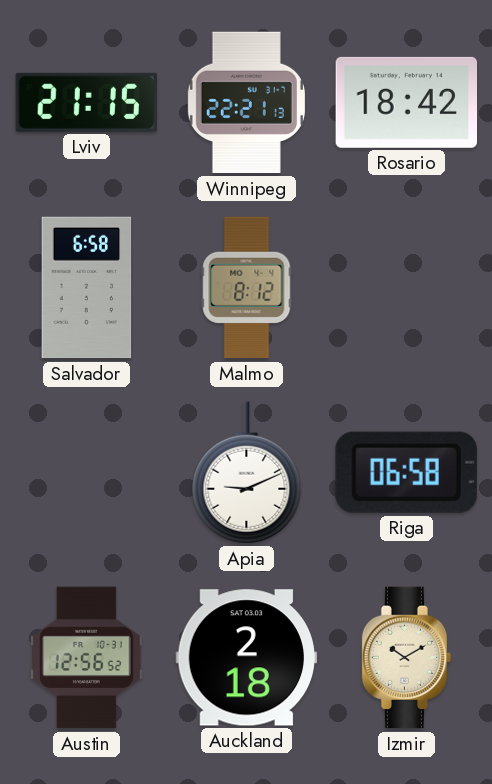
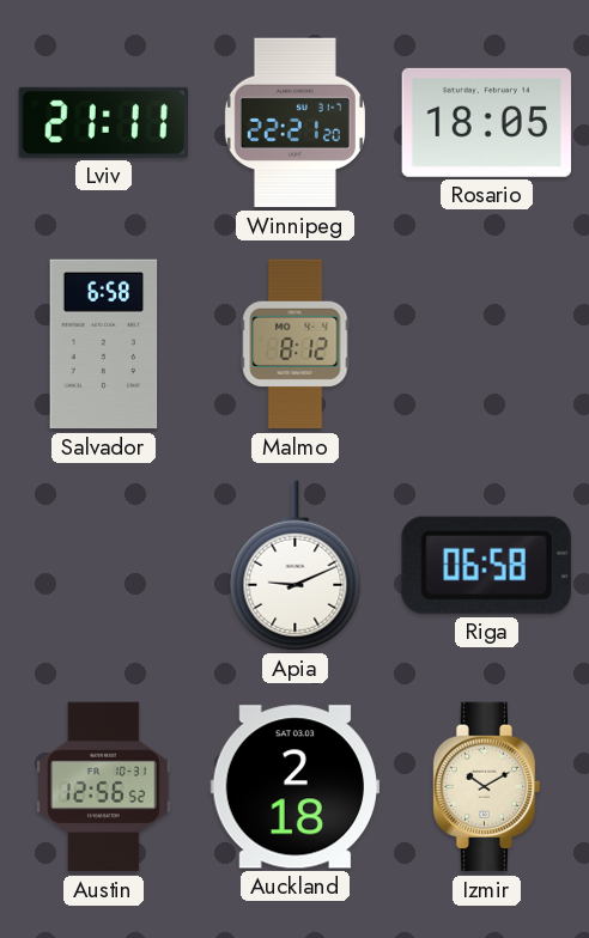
Lviv: 21:15 -> 21:11
Winnipeg: 22:21:13 -> 22:21:20
Rosario: 18:42 -> 18:05
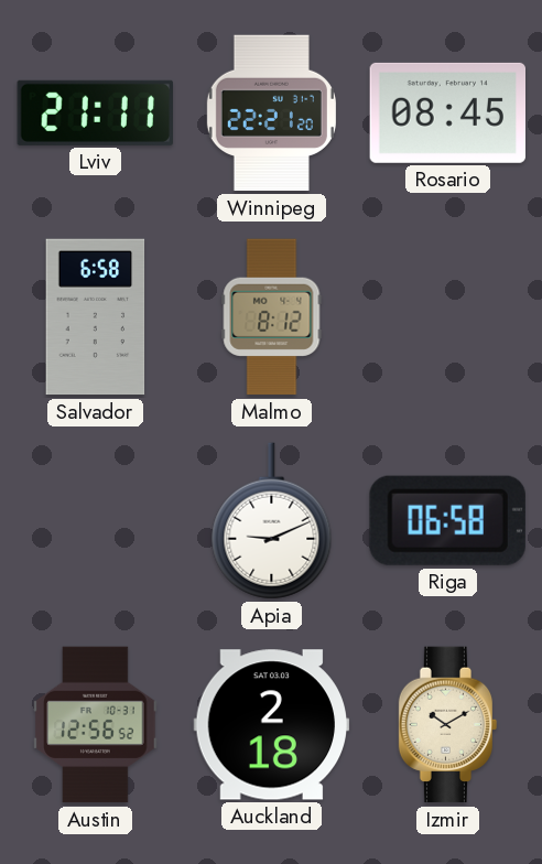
Rosario: 18:05 -> 08:45
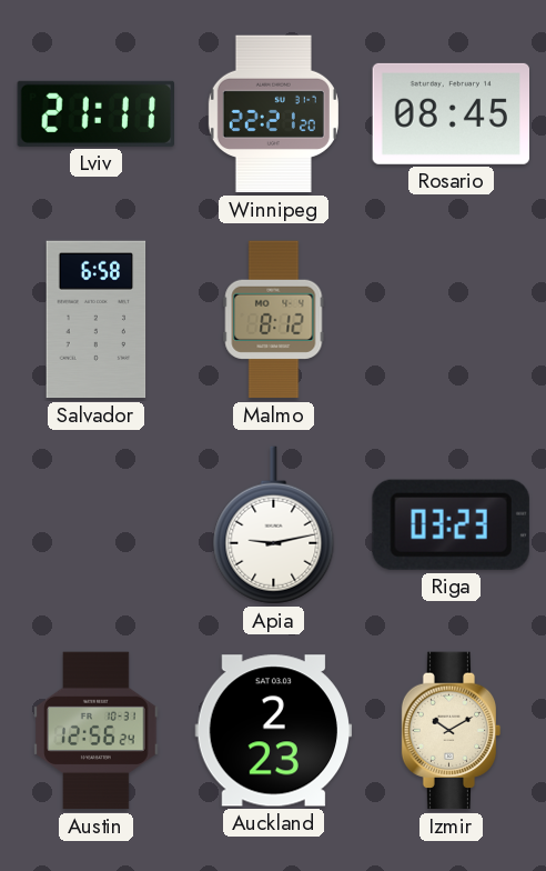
Apia: 9:11 -> 9:13
Riga: 06:58 -> 03:23
Austin: 12:56:52 -> 12:56:24
Auckland: 2:18 -> 2:23
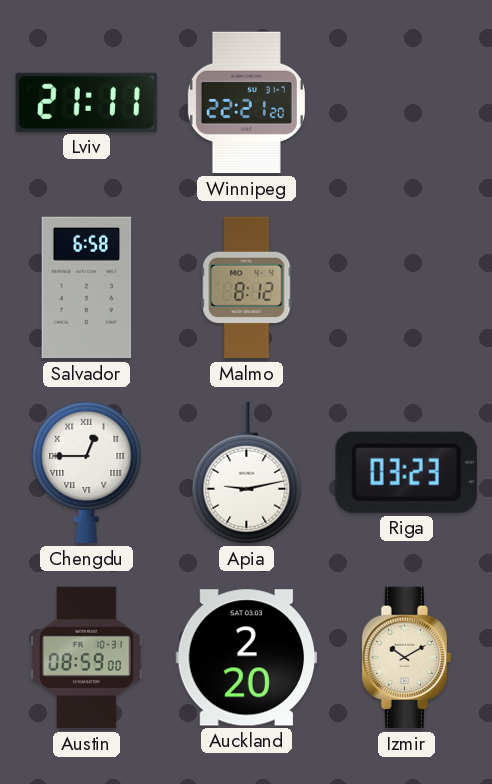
Rosario: 08:45 -> none
Chengdu: none -> 12:45
Austin: 12:56 -> 08:59
Auckland: 2:23 -> 2:20
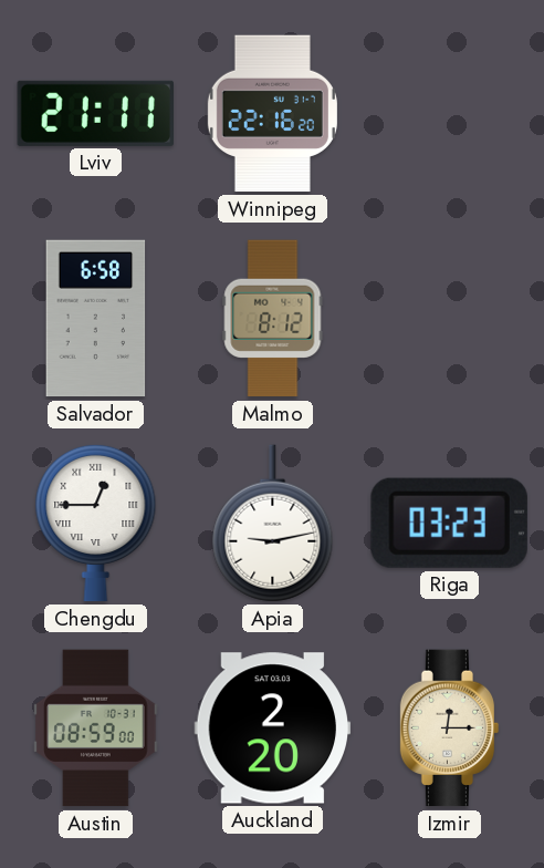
Winnipeg: 22:21 -> 22:16
Izmir: 10:10 -> 12:15
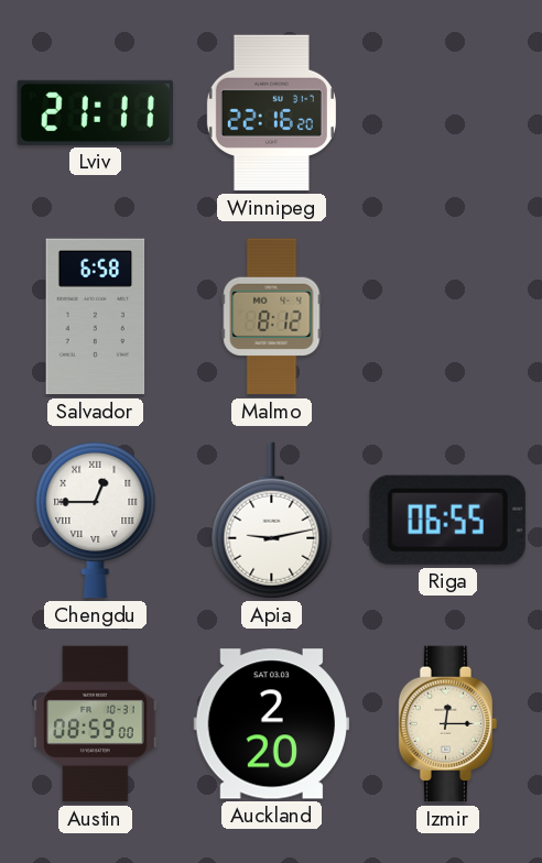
Riga: 03:23 -> 06:55
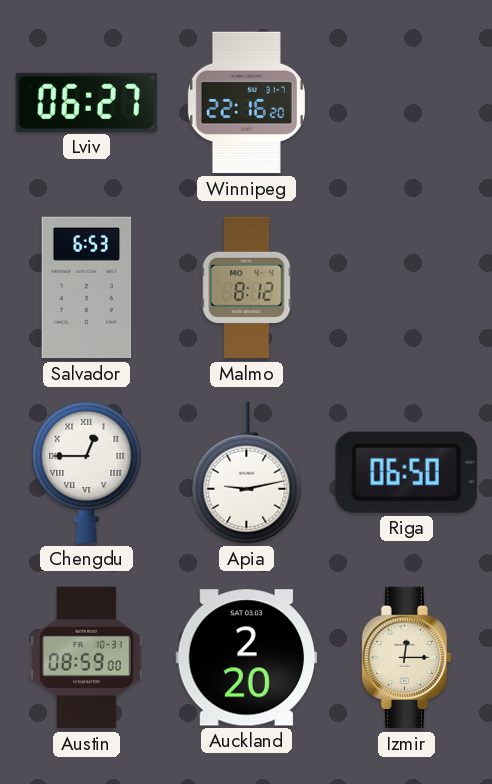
Lviv: 21:11 -> 06:27
Salvador: 6:58 -> 6:53
Riga: 06:55 -> 06:50
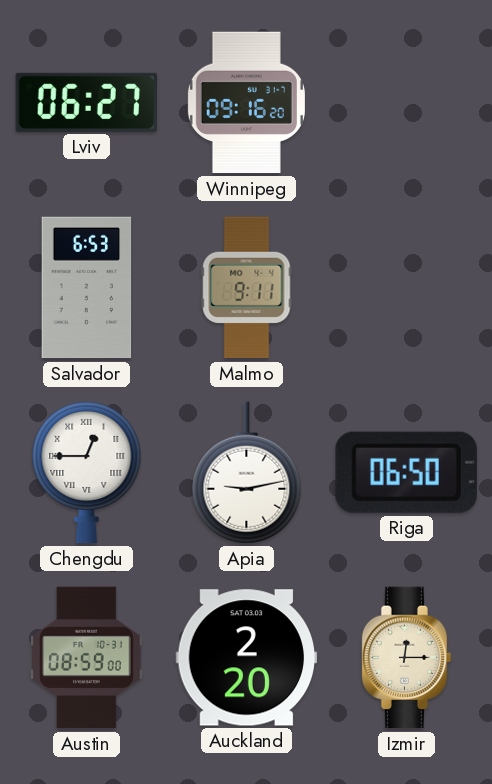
Winnipeg: 22:16 -> 09:16
Malmo: 8:12 -> 9:11
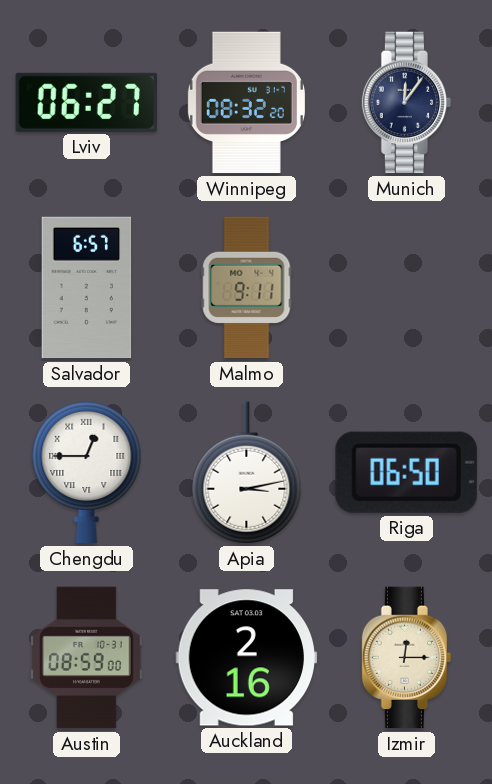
Winnipeg: 09:16 -> 08:32
Munich: none -> 12:06
Salvador: 6:53 -> 6:57
Apia: 9:13 -> 3:13
Auckland: 2:20 -> 2:16
